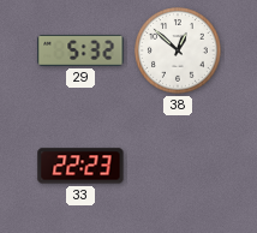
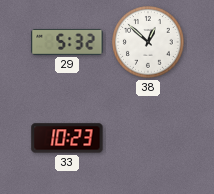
33: 22:23 -> 10:23
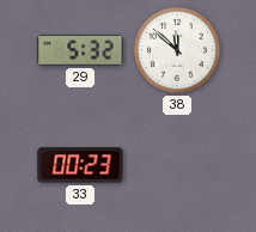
38: 12:52 -> 11:52
33: 10:23 -> 00:23
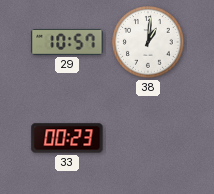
29: 5:32 -> 10:57
38: 11:52 -> 1:01
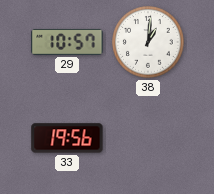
33: 00:23 -> 19:56
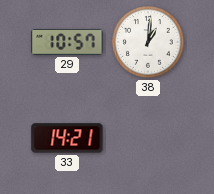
33: 19:56 -> 14:21
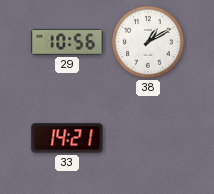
29: 10:57 -> 10:56
38: 1:01 -> 1:10
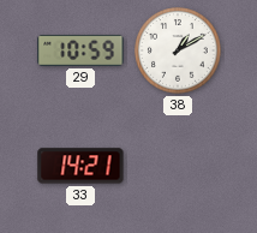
29: 10:56 -> 10:59
